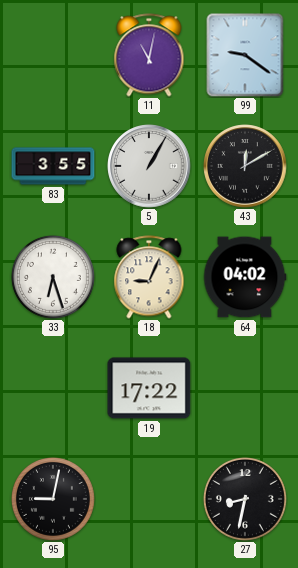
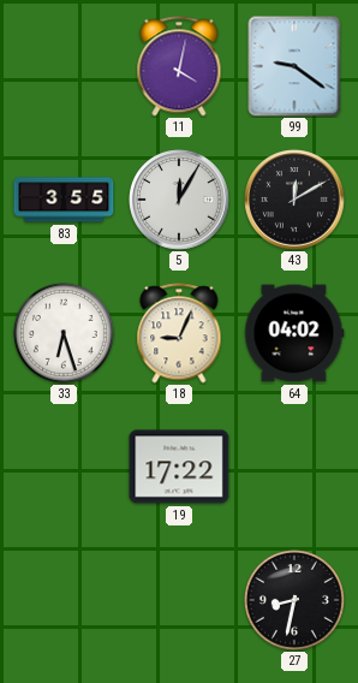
11: 11:02 -> 4:02
5: 1:05 -> 12:05
95: 9:02 -> none
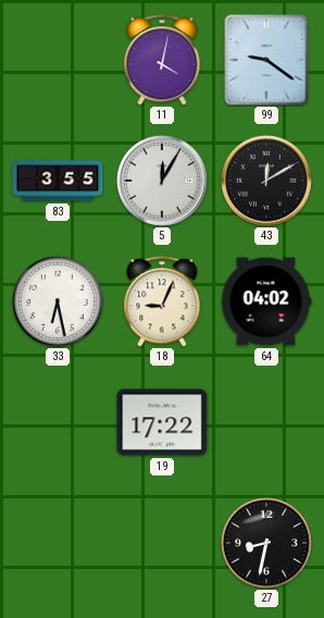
33: 6:27 -> 6:28
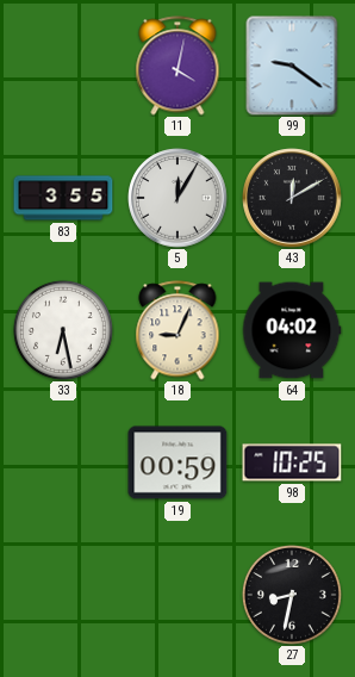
19: 17:22 -> 00:59
98: none -> 10:25
